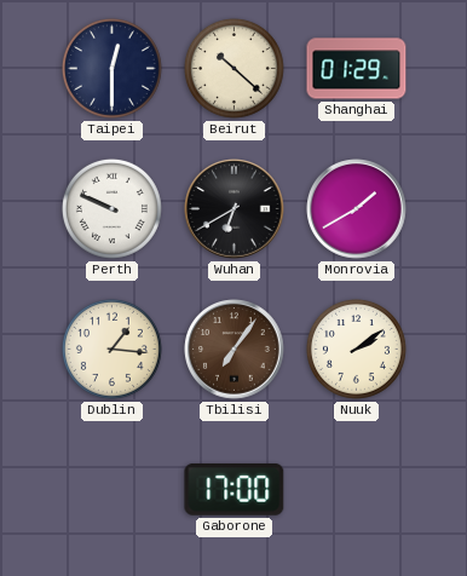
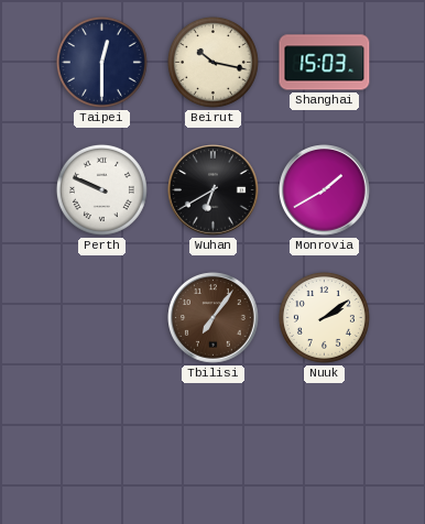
Beirut: 10:22 -> 10:17
Shanghai: 01:29 -> 15:03
Dublin: 1:16 -> none
Gaborone: 17:00 -> none
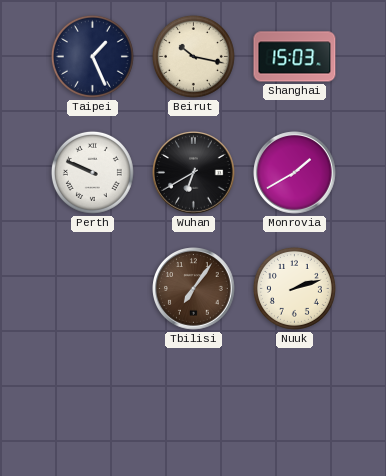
Taipei: 12:30 -> 1:26
Nuuk: 2:09 -> 2:12
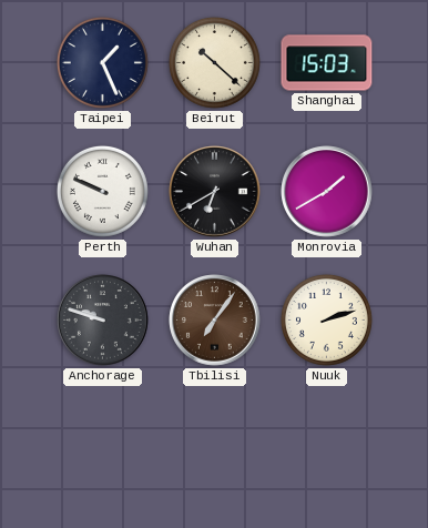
Beirut: 10:17 -> 10:22
Anchorage: none -> 9:48
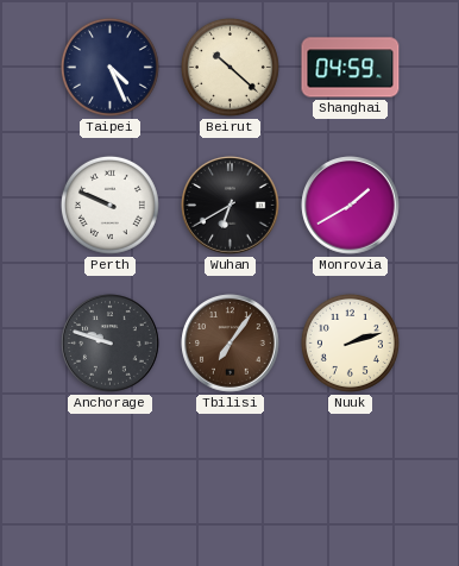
Taipei: 1:26 -> 4:26
Shanghai: 15:03 -> 04:59
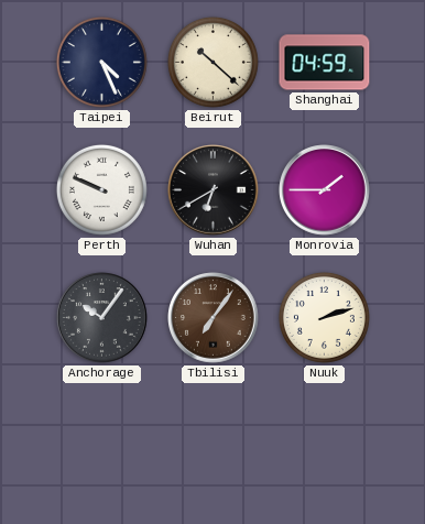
Monrovia: 1:40 -> 1:45
Anchorage: 9:48 -> 10:06
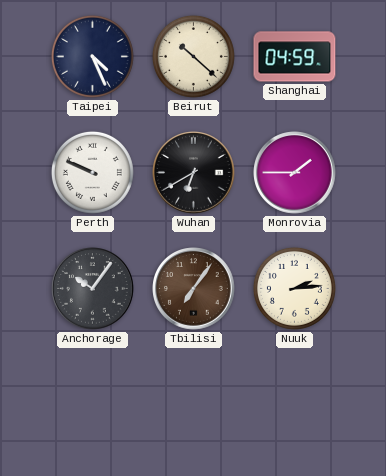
Nuuk: 2:12 -> 2:14
